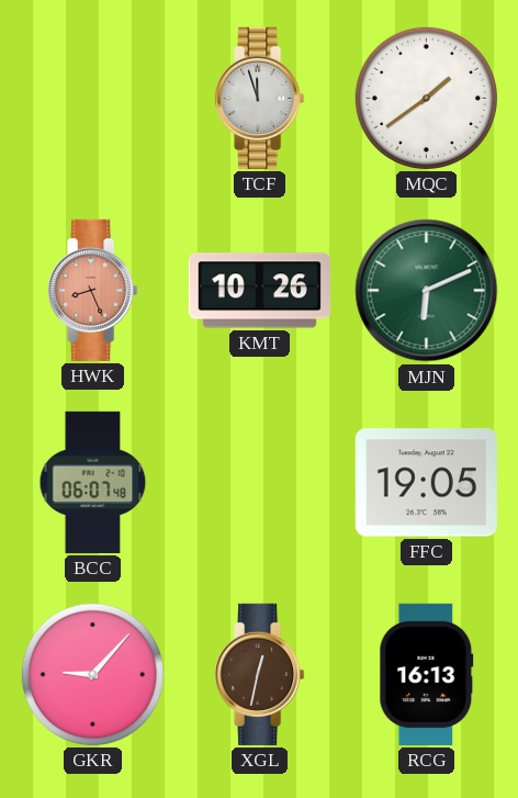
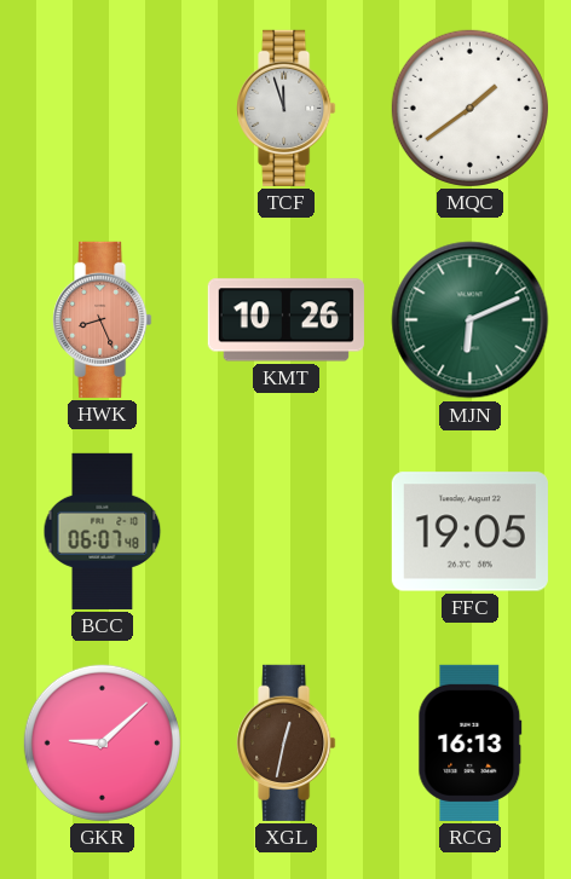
GKR: 9:07 -> 9:08
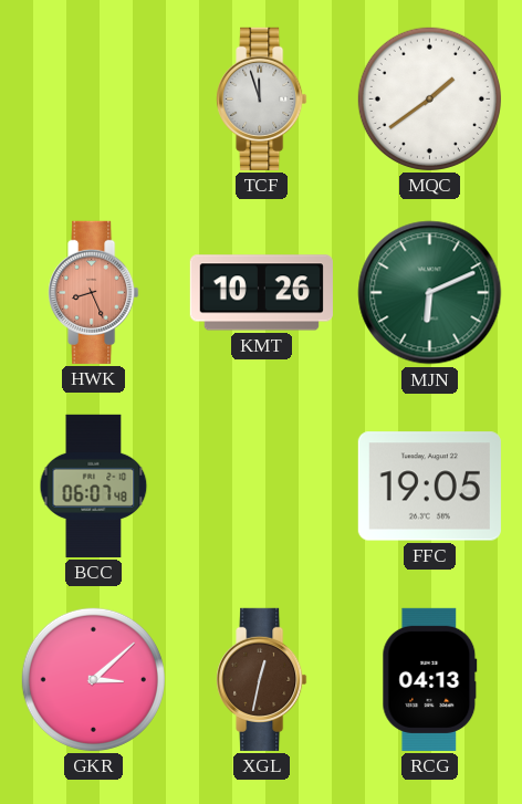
GKR: 9:08 -> 3:08
RCG: 16:13 -> 04:13
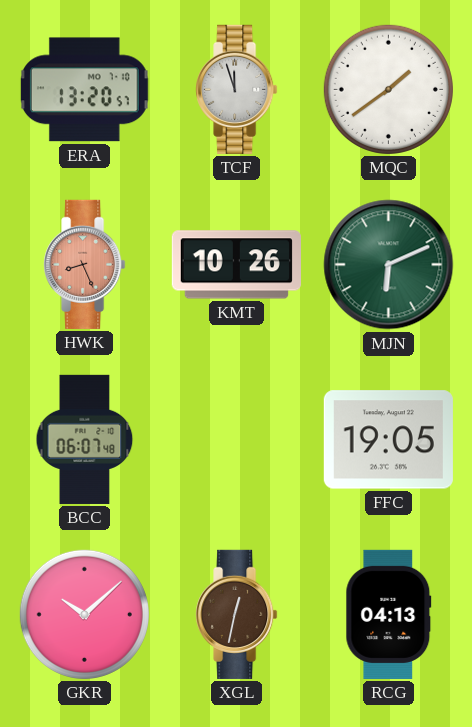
ERA: none -> 13:20
GKR: 3:08 -> 10:08
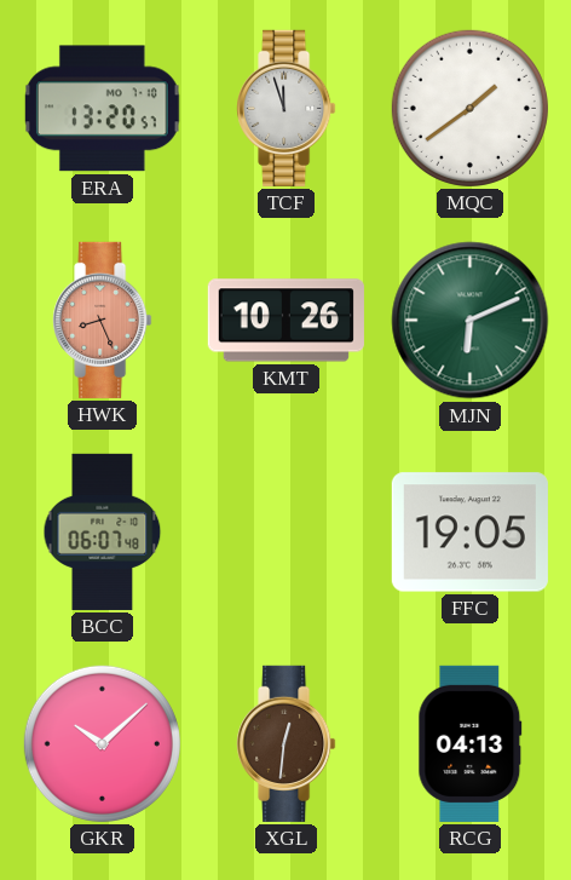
XGL: 12:32 -> 12:31
